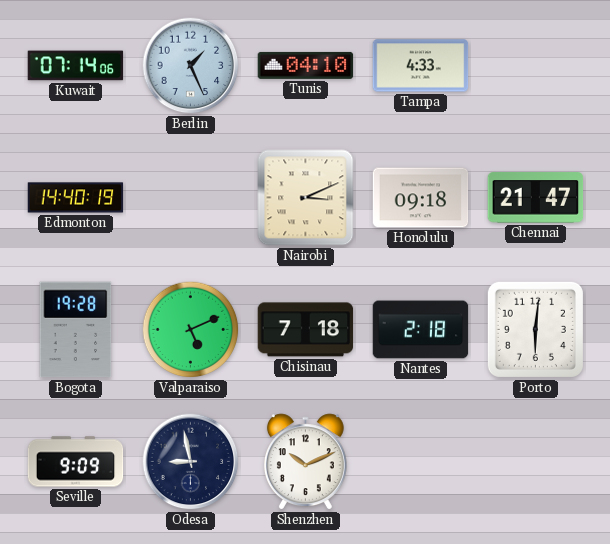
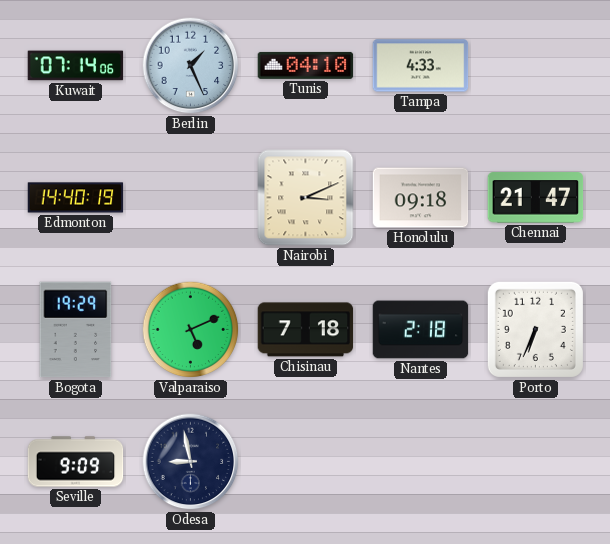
Bogota: 19:28 -> 19:29
Porto: 6:01 -> 6:34
Shenzhen: 10:11 -> none
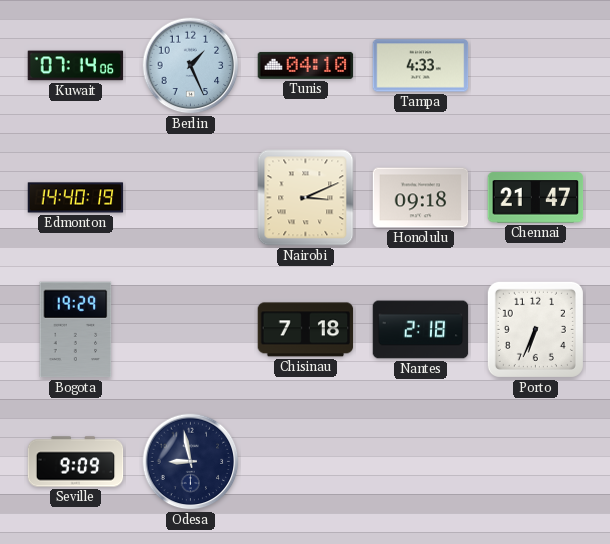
Valparaiso: 5:11 -> none
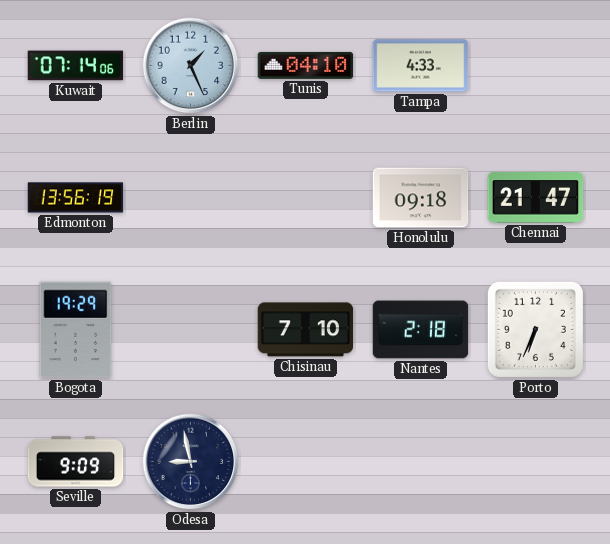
Edmonton: 14:40 -> 13:56
Nairobi: 3:11 -> none
Chisinau: 7:18 -> 7:10
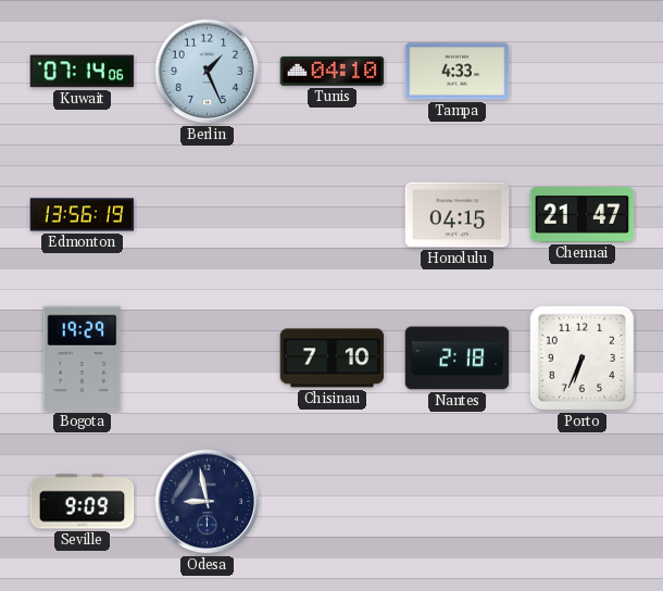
Honolulu: 09:18 -> 04:15
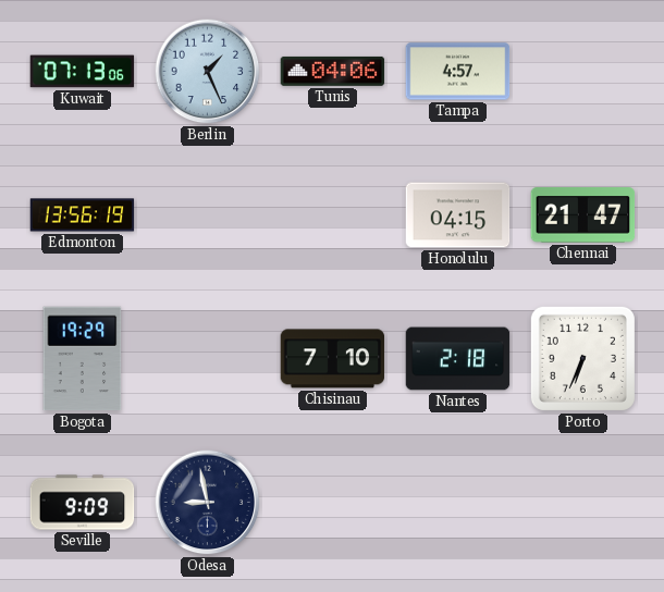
Kuwait: 07:14 -> 07:13
Tunis: 04:10 -> 04:06
Tampa: 4:33 -> 4:57
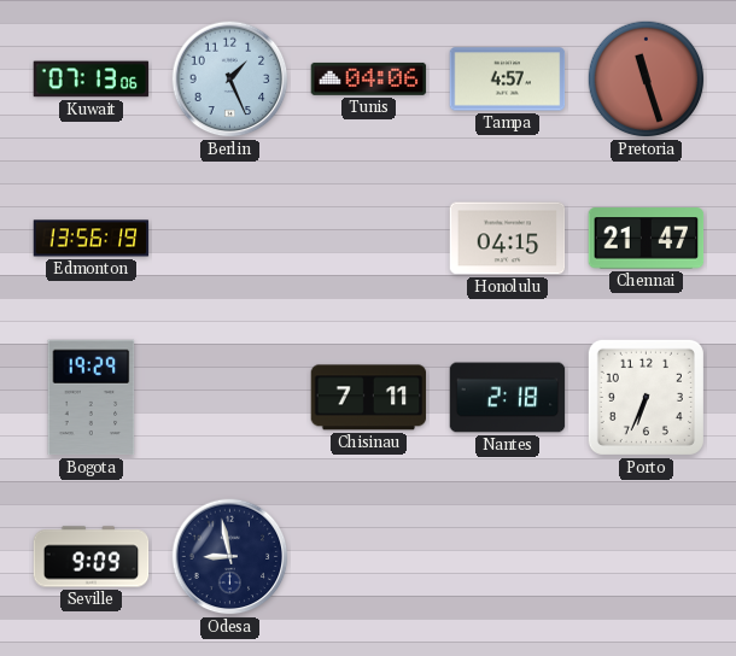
Pretoria: none -> 11:27
Chisinau: 7:10 -> 7:11
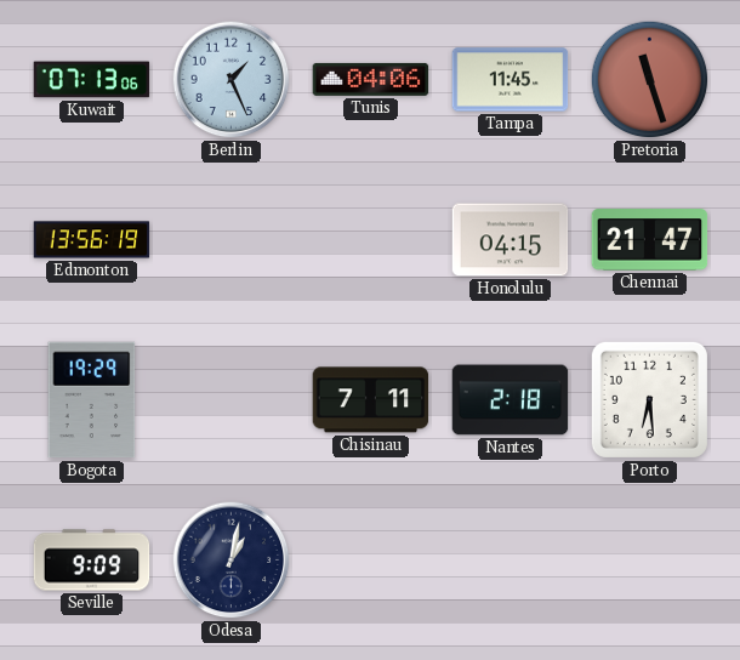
Tampa: 4:57 -> 11:45
Porto: 6:34 -> 6:29
Odesa: 8:58 -> 1:02
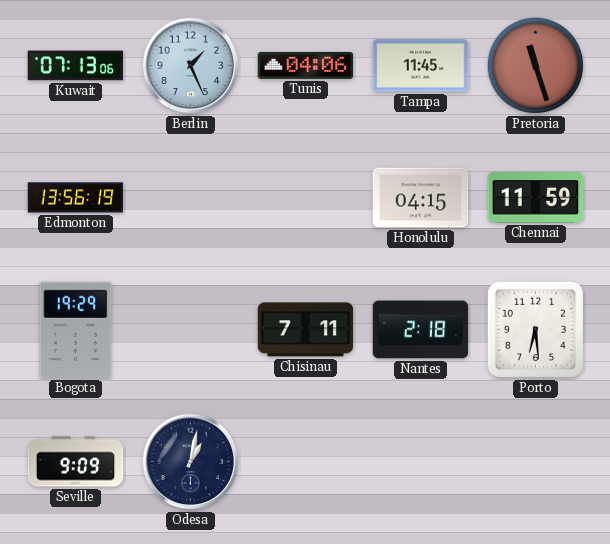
Chennai: 21:47 -> 11:59
